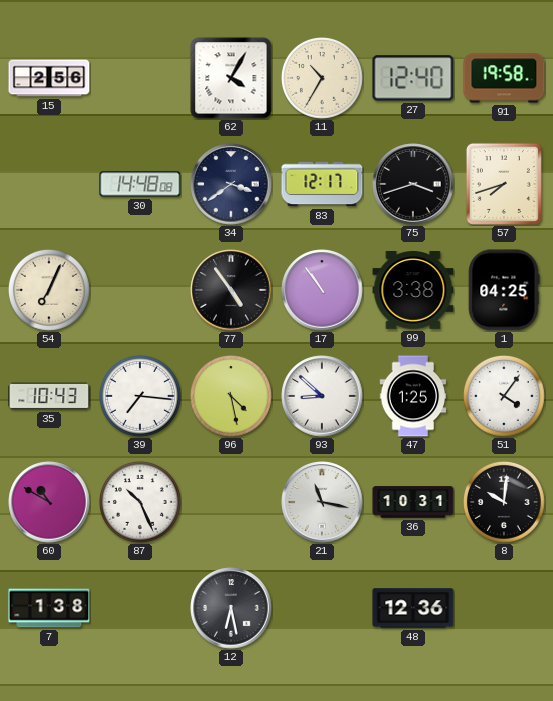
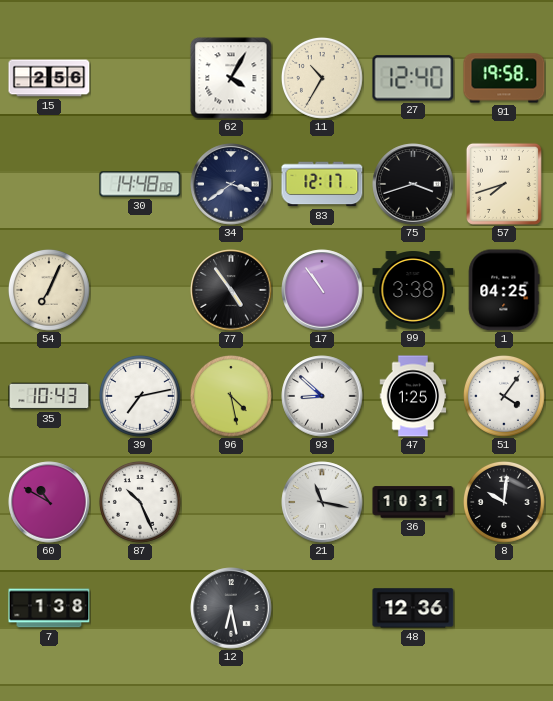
39: 7:16 -> 7:13
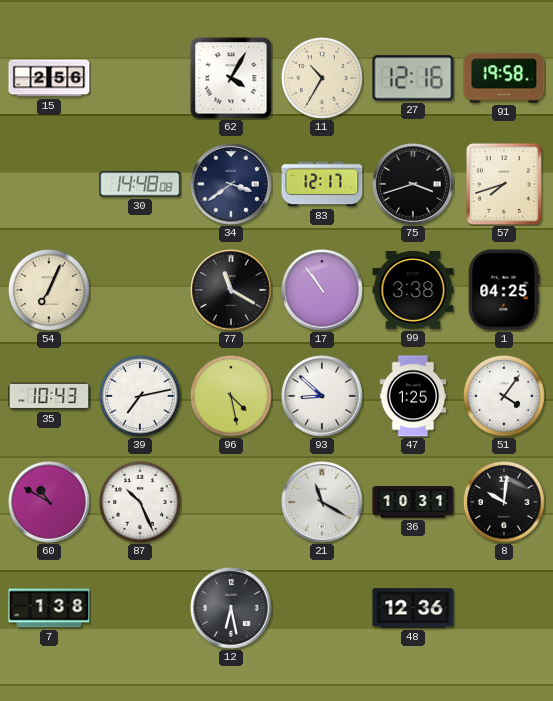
27: 12:40 -> 12:16
77: 4:54 -> 11:20
21: 11:17 -> 11:20
